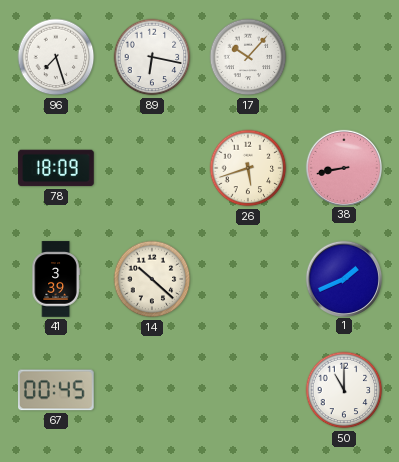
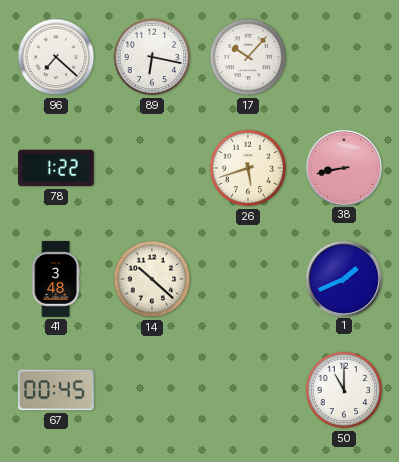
96: 7:27 -> 7:22
78: 18:09 -> 1:22
41: 3:39 -> 3:48
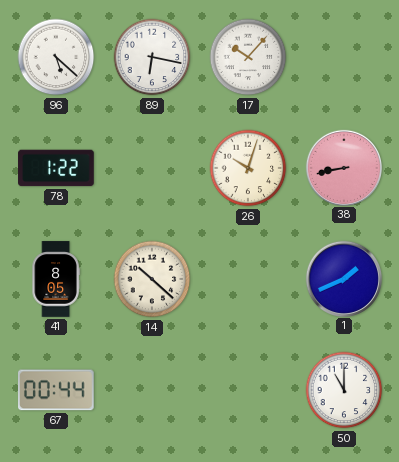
96: 7:22 -> 5:22
26: 5:42 -> 10:03
41: 3:48 -> 8:05
67: 00:45 -> 00:44
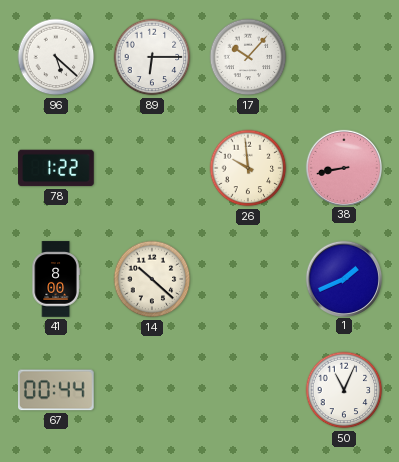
89: 6:17 -> 6:15
26: 10:03 -> 9:59
41: 8:05 -> 8:00
50: 11:00 -> 11:04
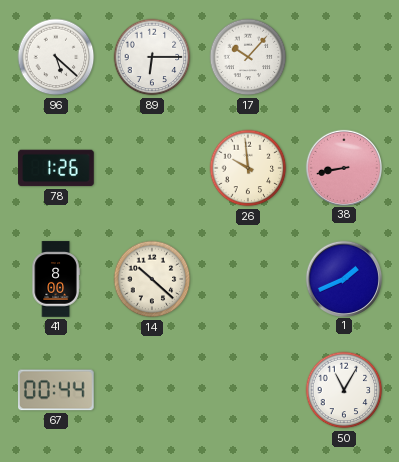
78: 1:22 -> 1:26
50: 11:04 -> 11:05
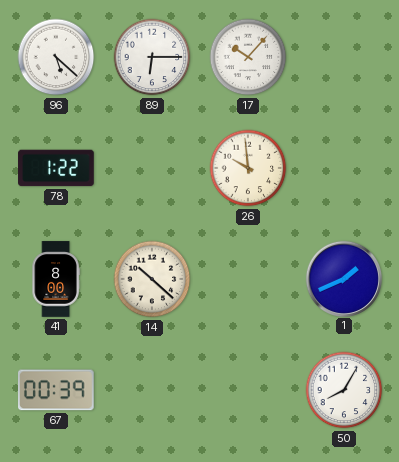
78: 1:26 -> 1:22
38: 8:43 -> none
67: 00:44 -> 00:39
50: 11:05 -> 8:05
